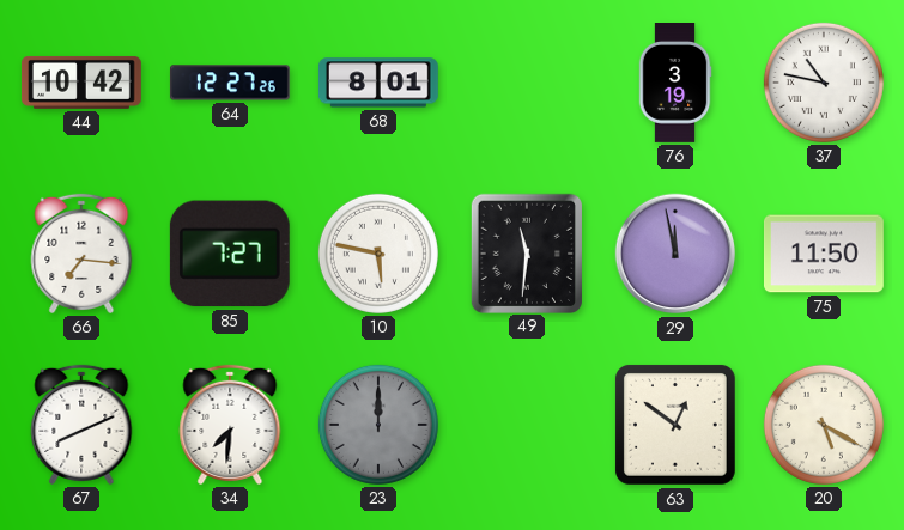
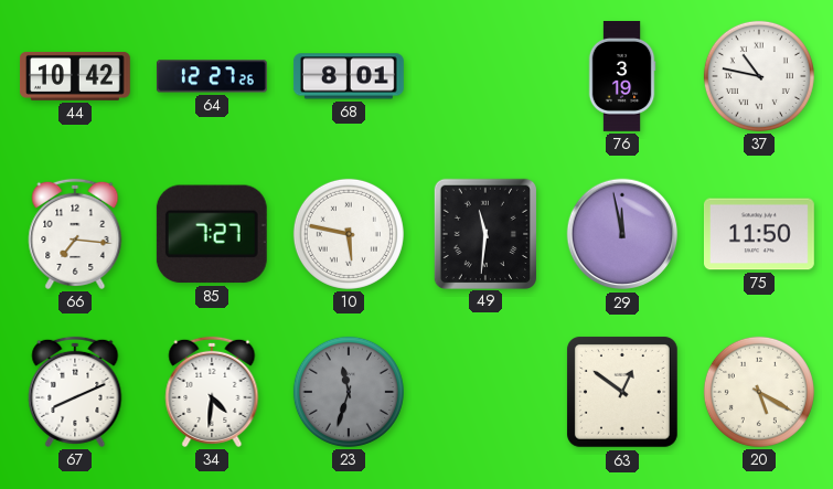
34: 7:31 -> 4:31
23: 12:00 -> 11:33
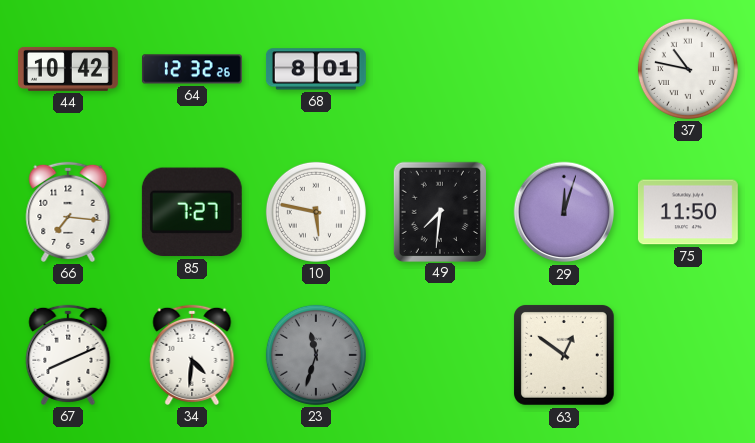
64: 12:27 -> 12:32
76: 3:19 -> none
49: 11:31 -> 7:31
29: 11:58 -> 12:03
20: 5:20 -> none
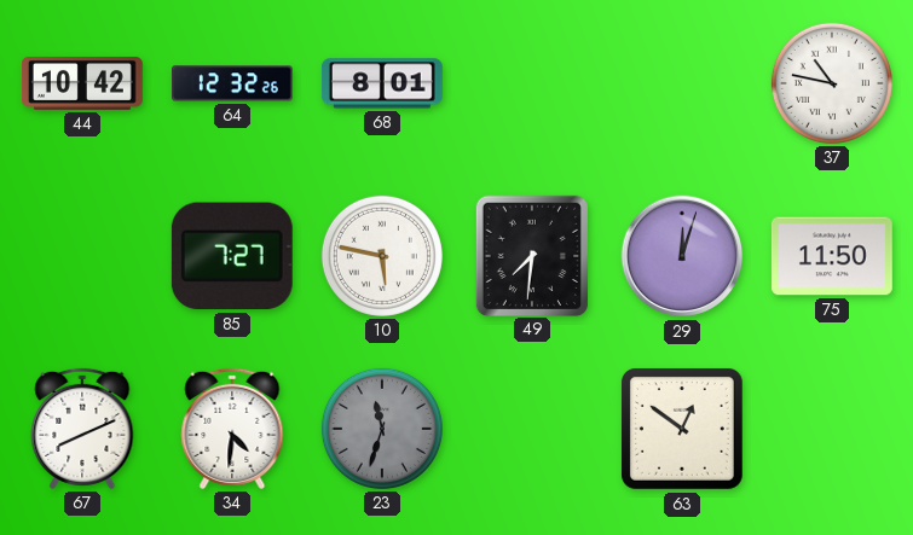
66: 7:16 -> none
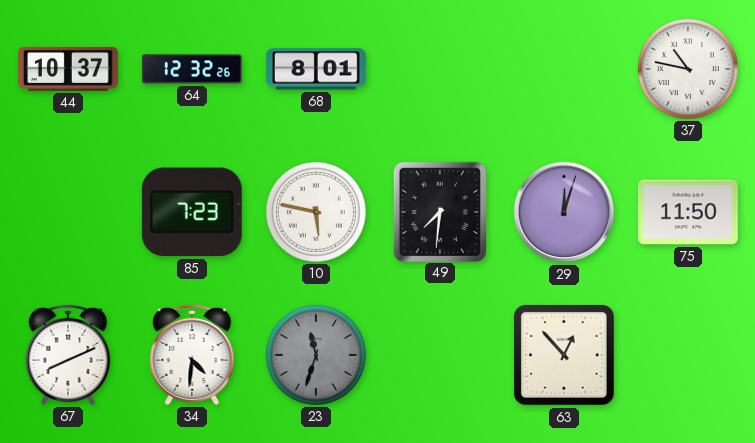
44: 10:42 -> 10:37
85: 7:27 -> 7:23
63: 12:51 -> 12:53
